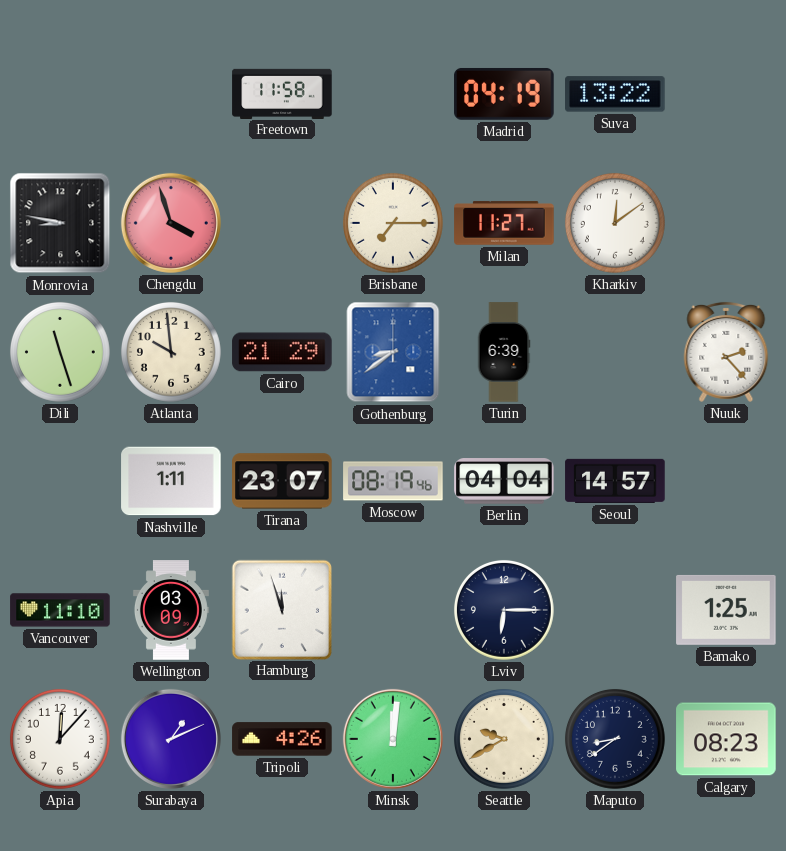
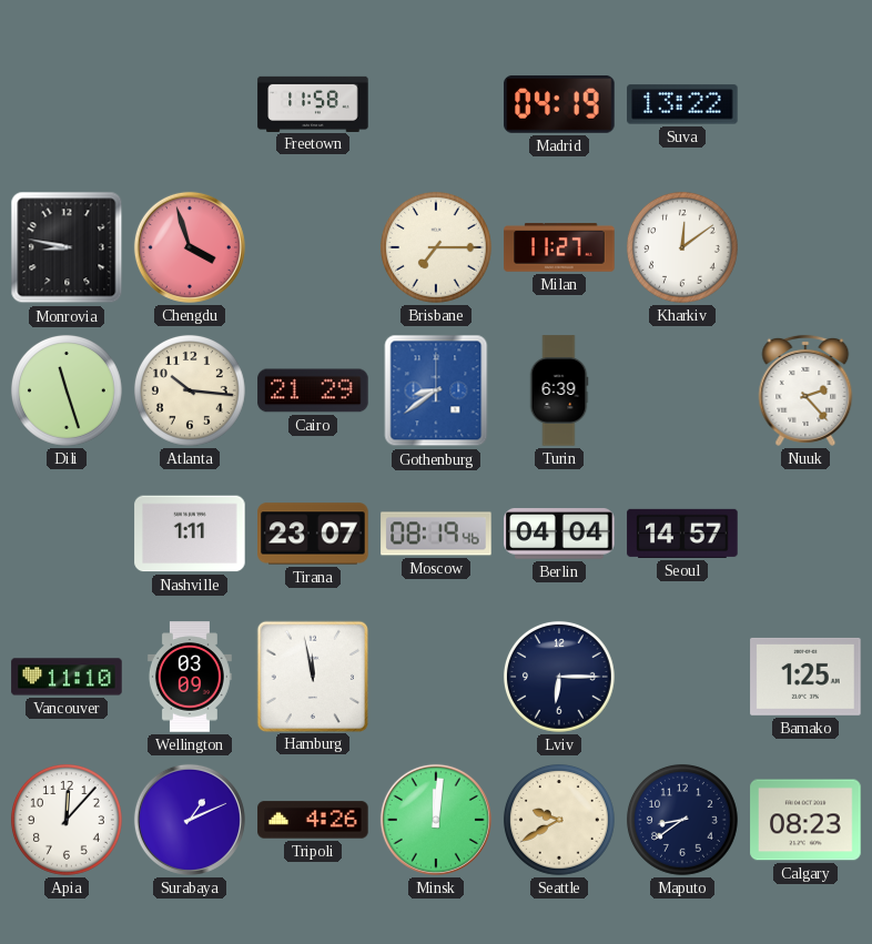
Atlanta: 9:59 -> 10:16
Hamburg: 11:57 -> 11:58
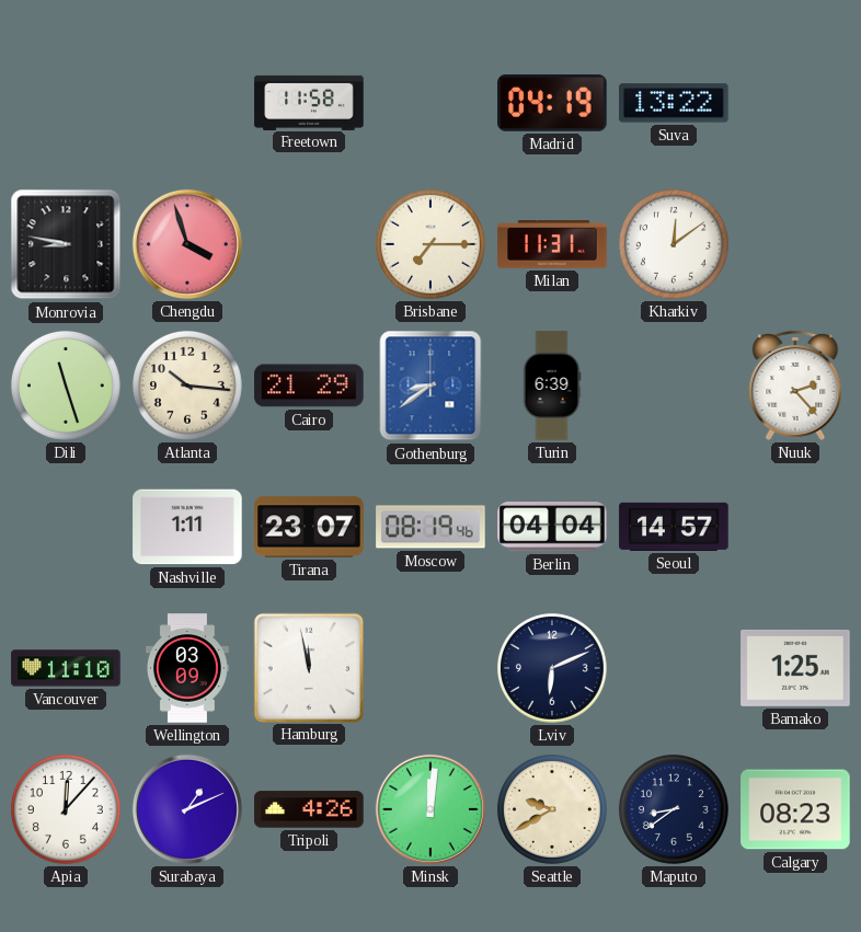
Milan: 11:27 -> 11:31
Lviv: 6:15 -> 6:11
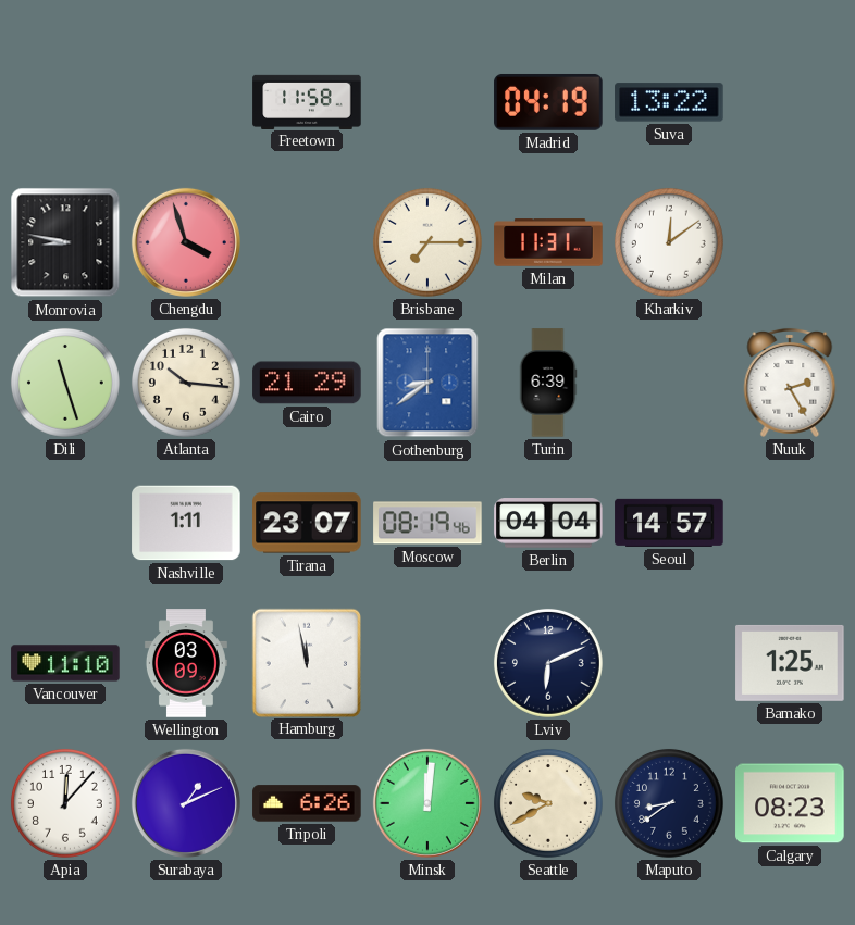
Nuuk: 2:23 -> 2:25
Tripoli: 4:26 -> 6:26
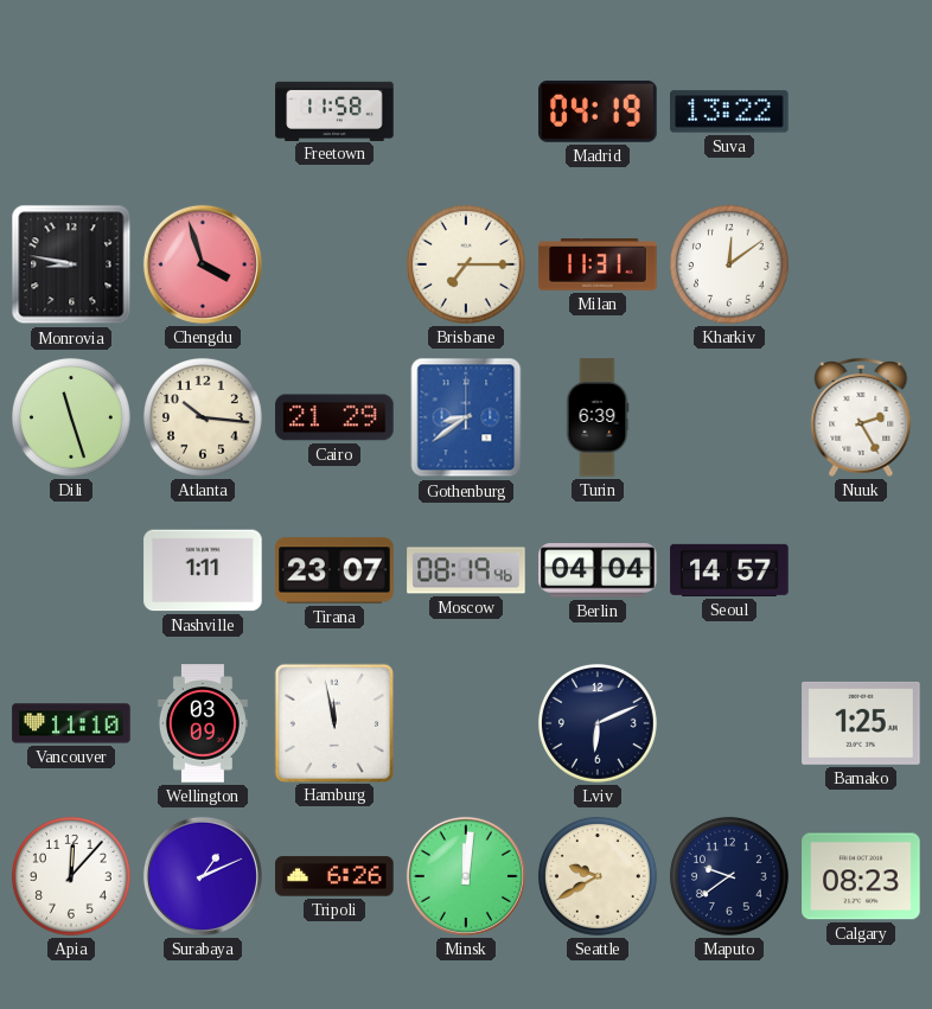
Maputo: 8:39 -> 9:39
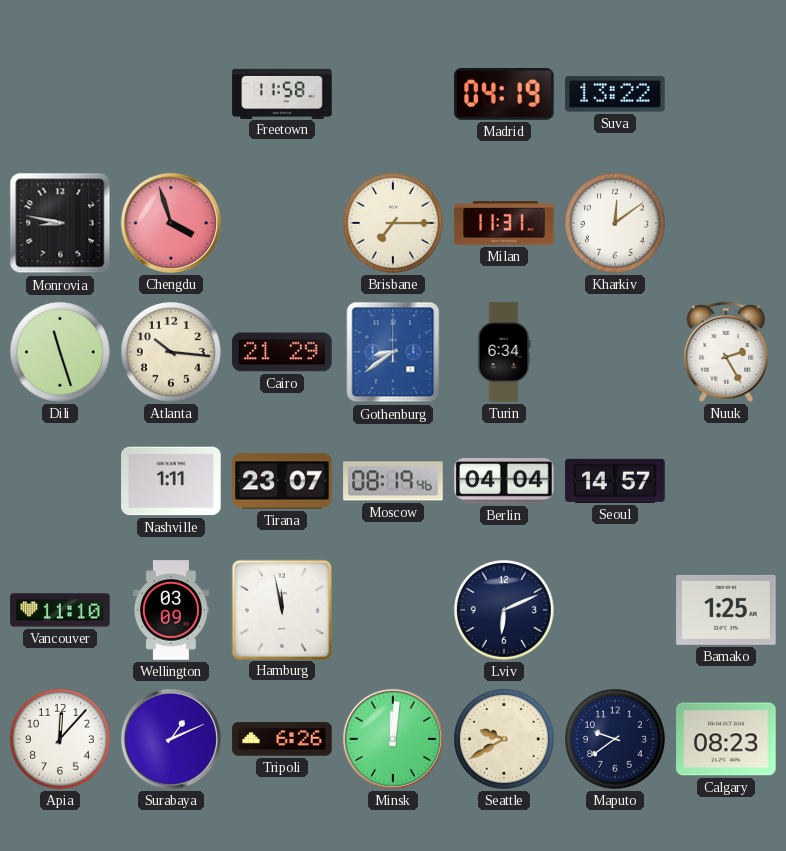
Turin: 6:39 -> 6:34
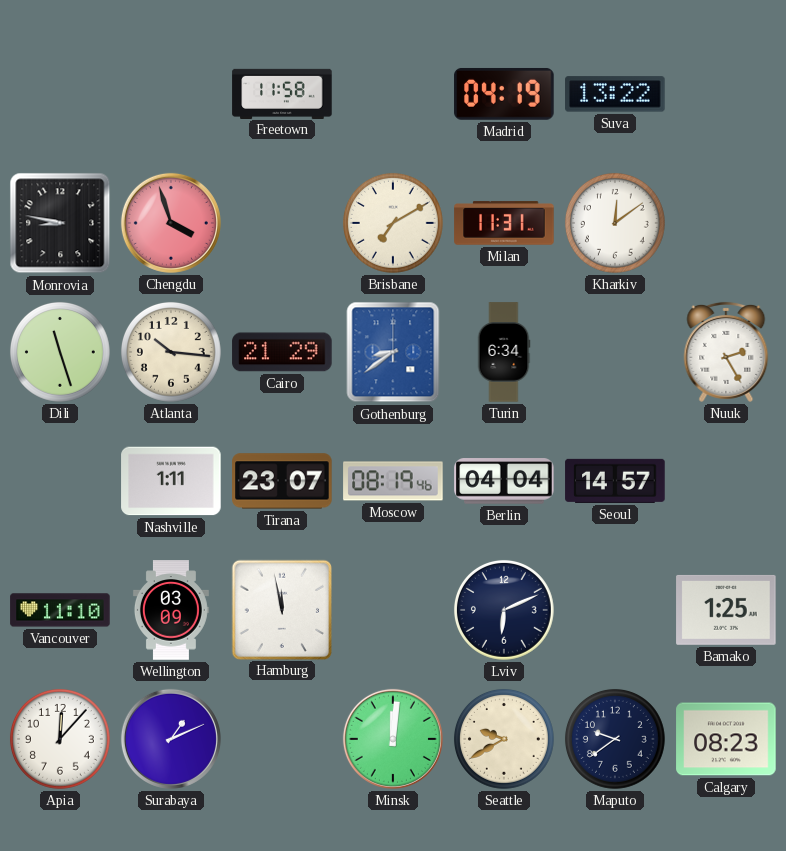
Brisbane: 7:15 -> 7:10
Tripoli: 6:26 -> none
